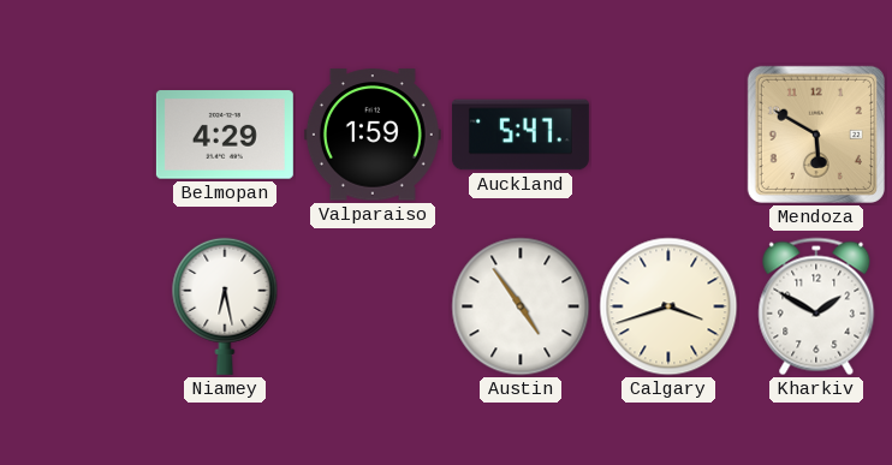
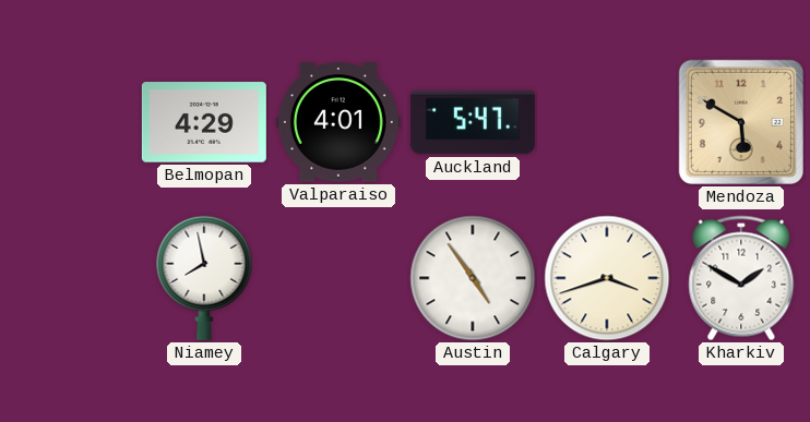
Valparaiso: 1:59 -> 4:01
Niamey: 6:28 -> 7:58
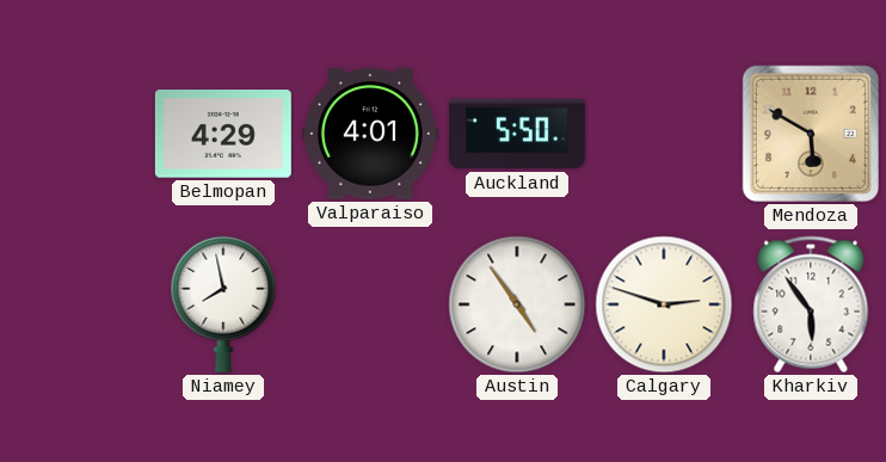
Auckland: 5:47 -> 5:50
Calgary: 3:42 -> 2:48
Kharkiv: 1:50 -> 5:54
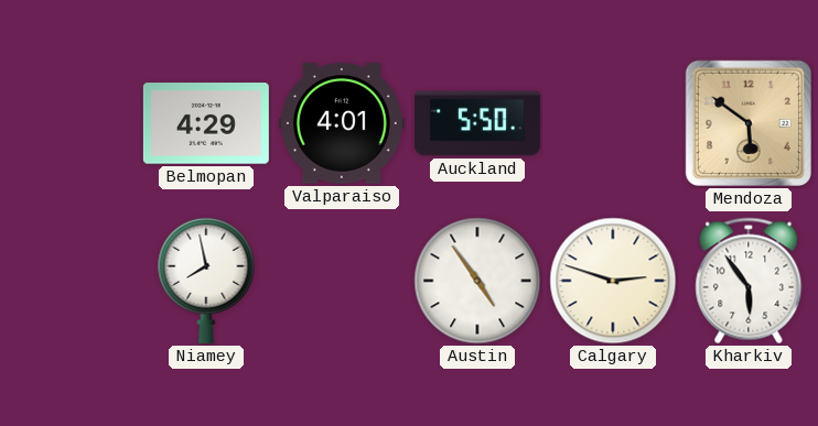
Mendoza: 5:50 -> 5:51
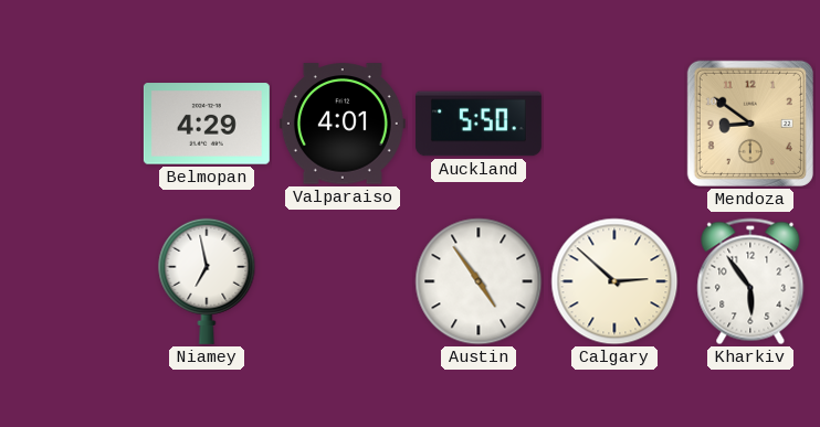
Mendoza: 5:51 -> 8:51
Niamey: 7:58 -> 6:58
Calgary: 2:48 -> 2:52
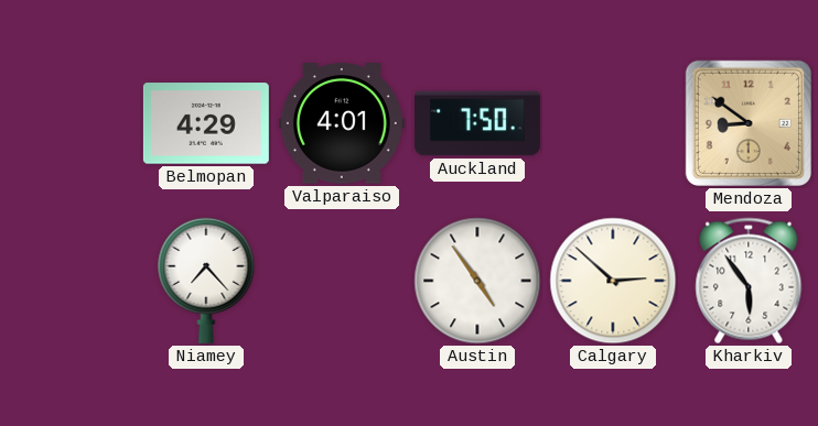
Auckland: 5:50 -> 7:50
Niamey: 6:58 -> 7:23
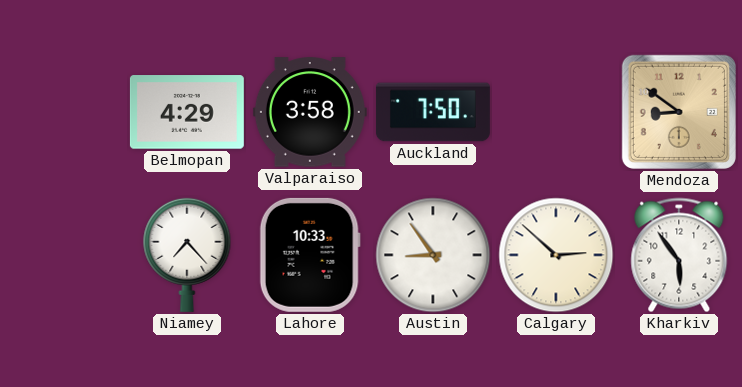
Valparaiso: 4:01 -> 3:58
Lahore: none -> 10:33
Austin: 4:54 -> 8:54
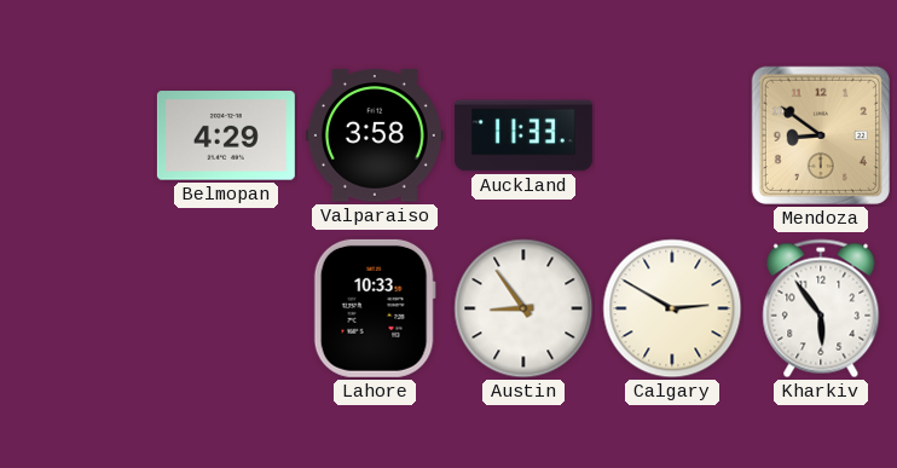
Auckland: 7:50 -> 11:33
Niamey: 7:23 -> none
Calgary: 2:52 -> 2:50
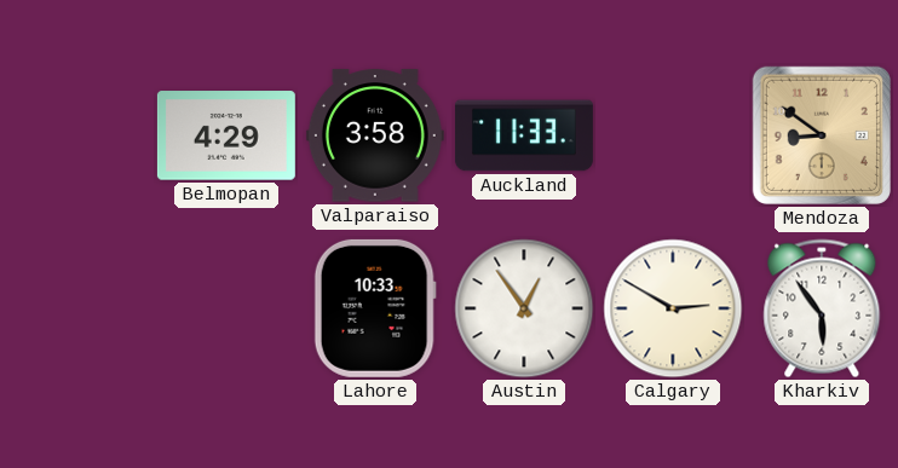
Austin: 8:54 -> 12:54
